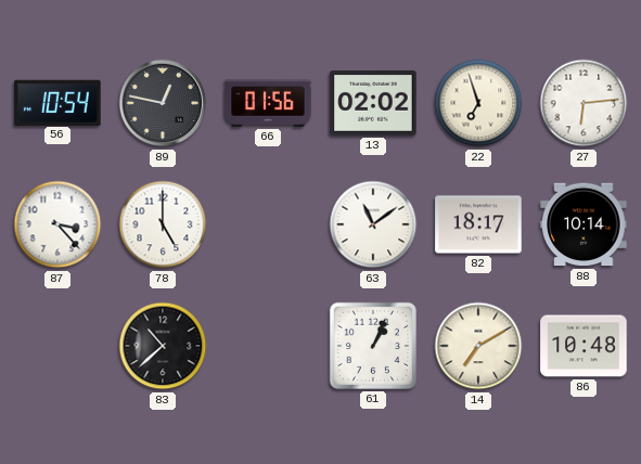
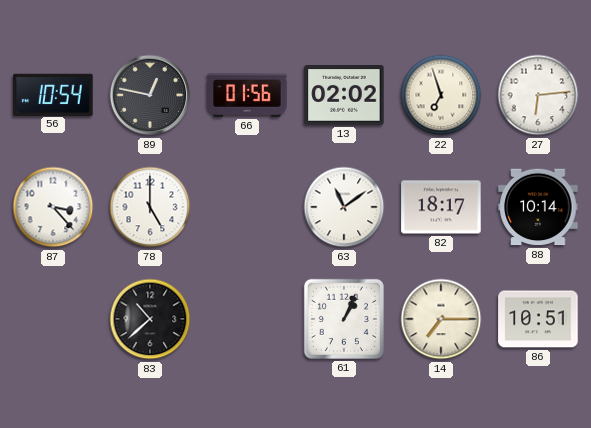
14: 7:10 -> 7:15
86: 10:48 -> 10:51
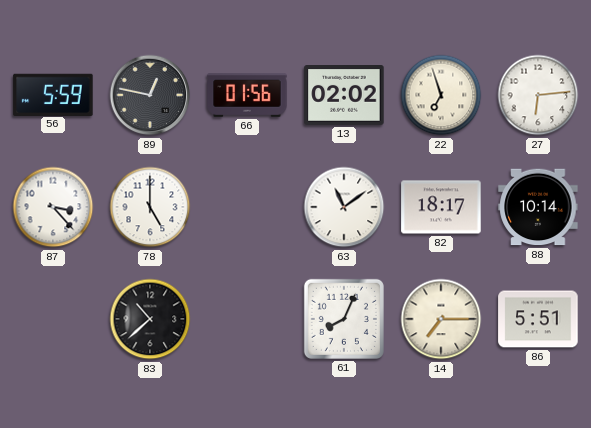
56: 10:54 -> 5:59
61: 1:04 -> 8:04
86: 10:51 -> 5:51
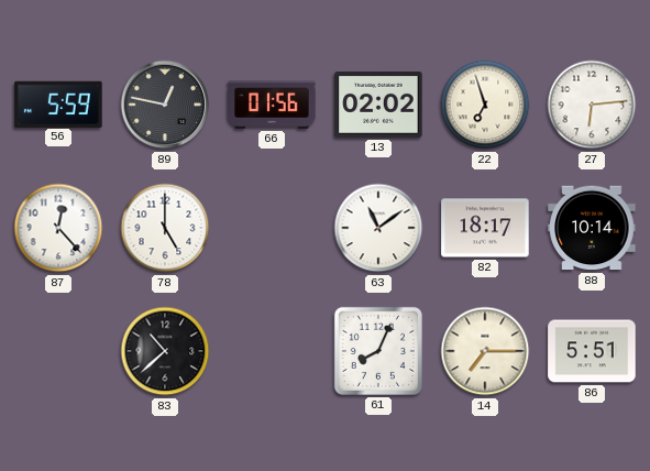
87: 3:23 -> 12:23
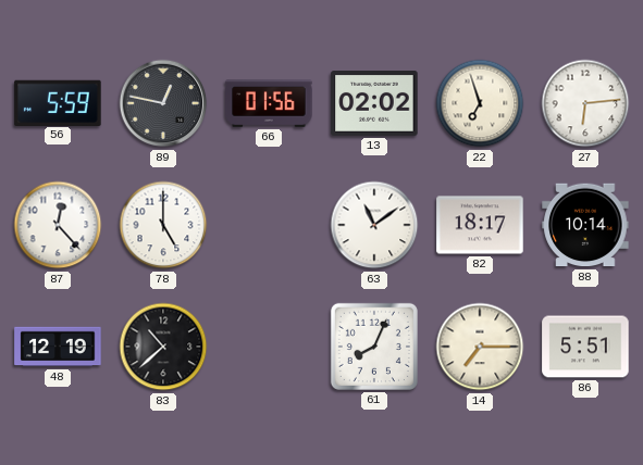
48: none -> 12:19
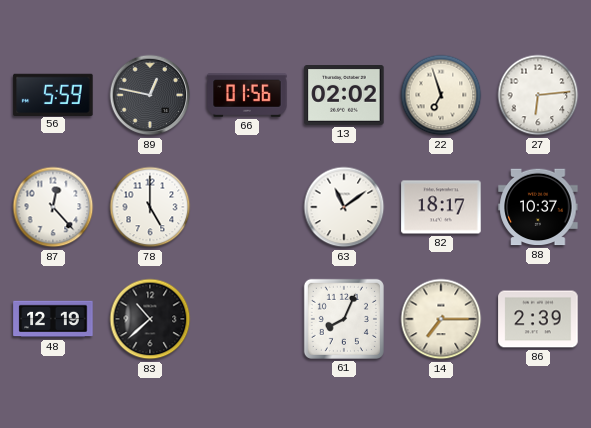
88: 10:14 -> 10:37
86: 5:51 -> 2:39
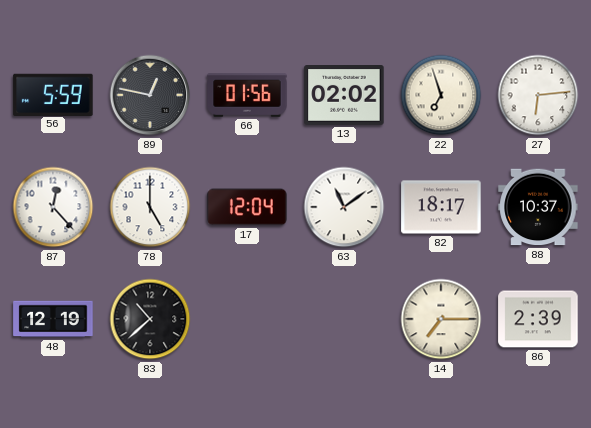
17: none -> 12:04
61: 8:04 -> none
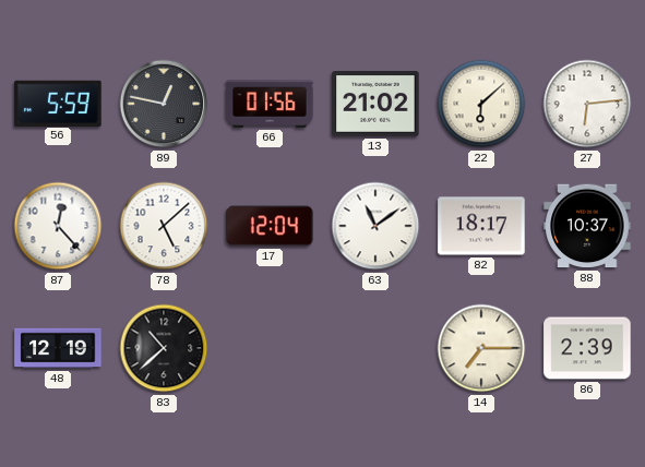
13: 02:02 -> 21:02
22: 6:57 -> 6:08
78: 5:00 -> 5:08
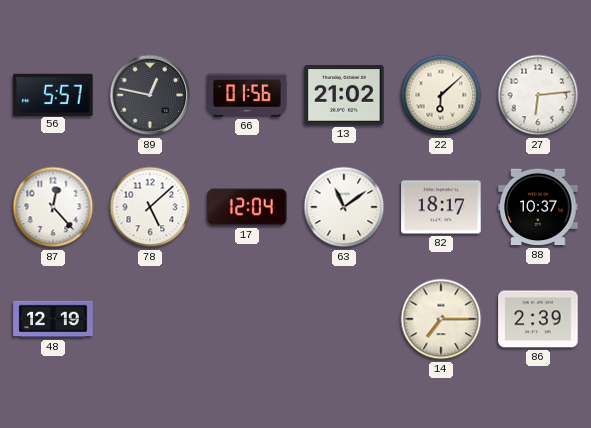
56: 5:59 -> 5:57
83: 10:38 -> none
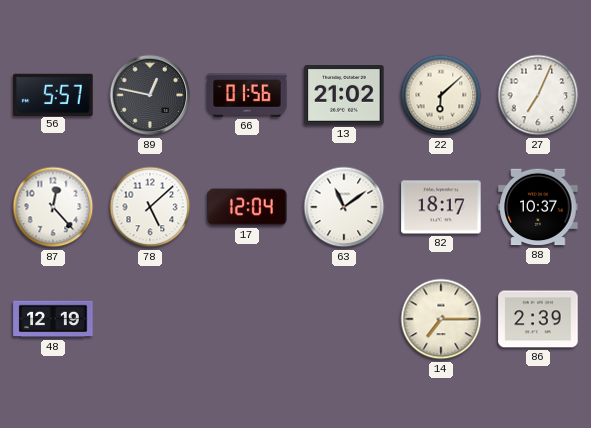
27: 6:14 -> 7:04
